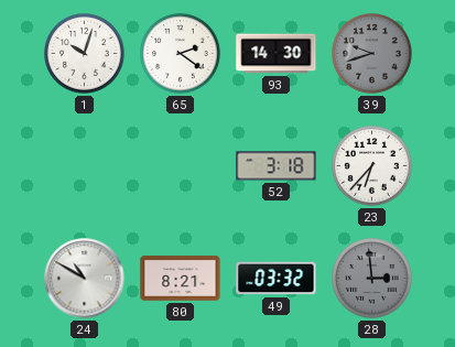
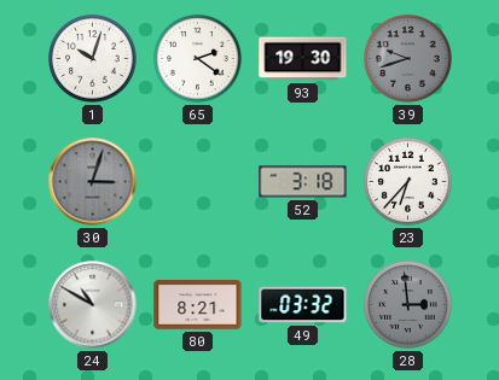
93: 14:30 -> 19:30
30: none -> 3:03
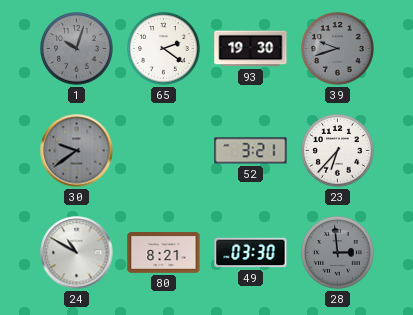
1 dial: white -> grey
30: 3:03 -> 9:39
52: 3:18 -> 3:21
49: 03:32 -> 03:30
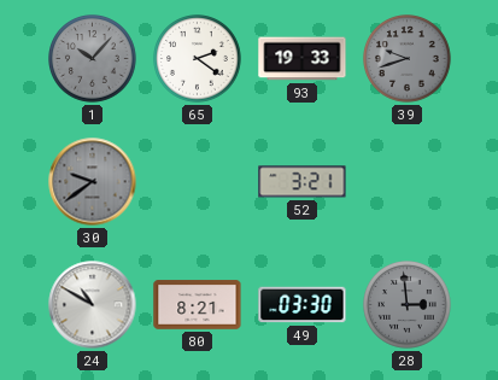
1: 10:03 -> 10:07
93: 19:30 -> 19:33
23: 6:37 -> none
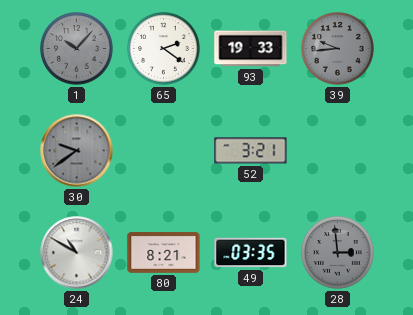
39: 9:42 -> 9:44
49: 03:30 -> 03:35
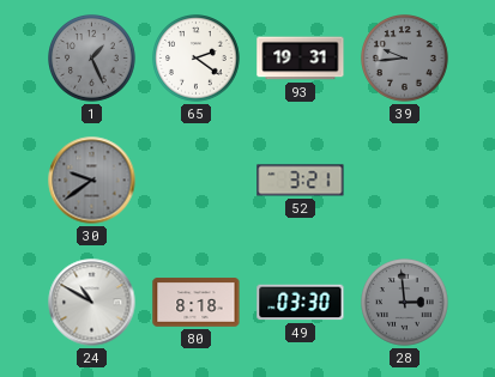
1: 10:07 -> 1:26
93: 19:33 -> 19:31
80: 8:21 -> 8:18
49: 03:35 -> 03:30
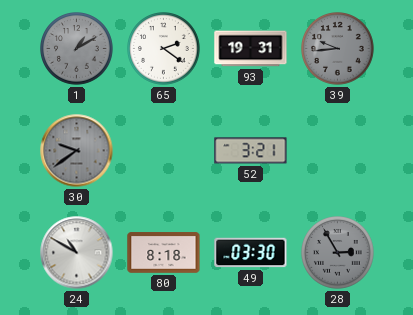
1: 1:26 -> 1:10
28: 2:59 -> 2:55
